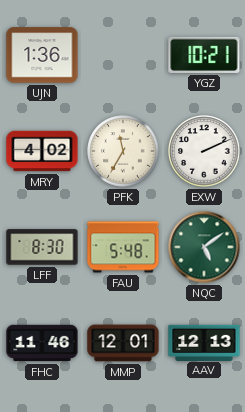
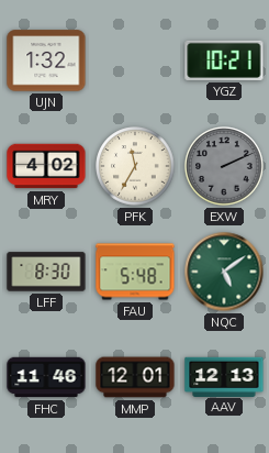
UJN: 1:36 -> 1:32
EXW dial: white -> grey
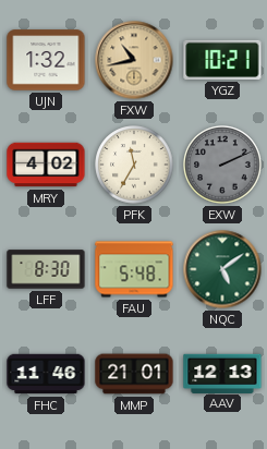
FXW: none -> 10:43
MMP: 12:01 -> 21:01
